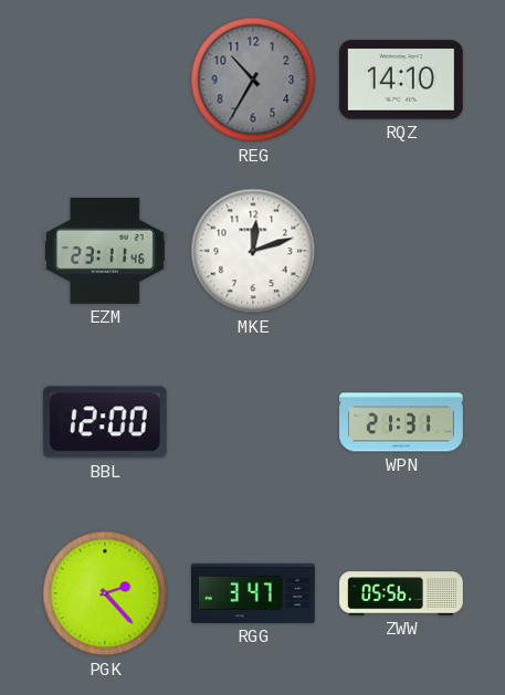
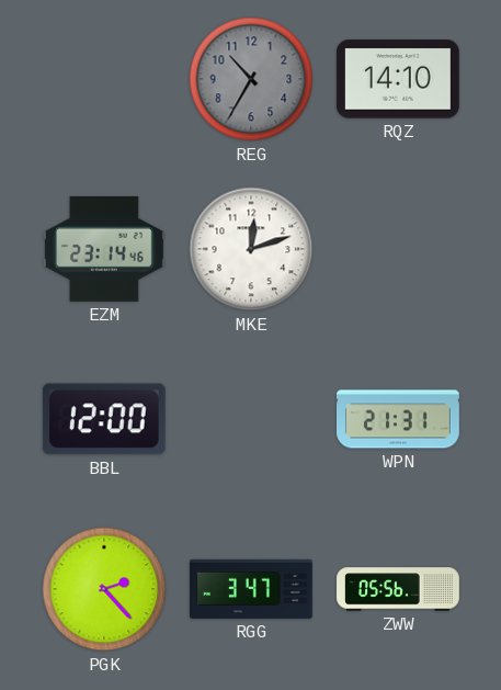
EZM: 23:11 -> 23:14
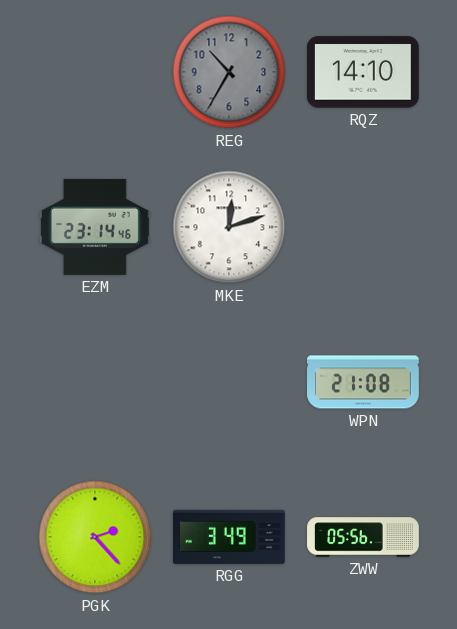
BBL: 12:00 -> none
WPN: 21:31 -> 21:08
RGG: 3:47 -> 3:49
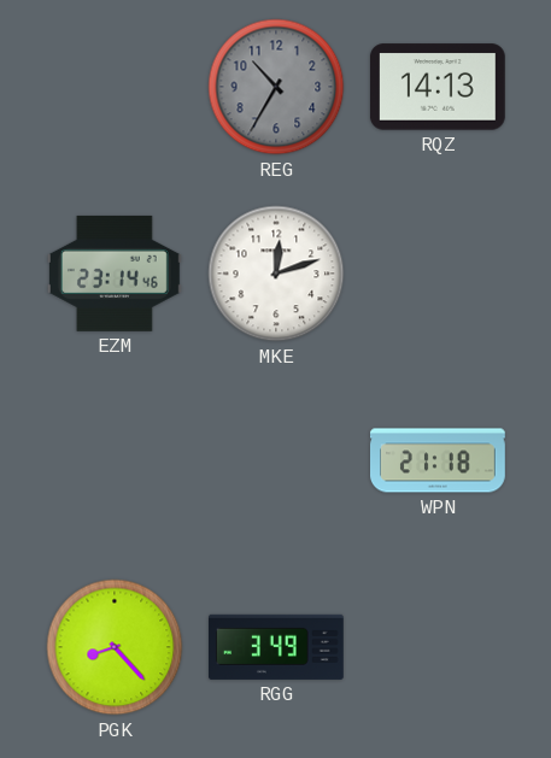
RQZ: 14:10 -> 14:13
WPN: 21:08 -> 21:18
PGK: 2:23 -> 8:23
ZWW: 05:56 -> none
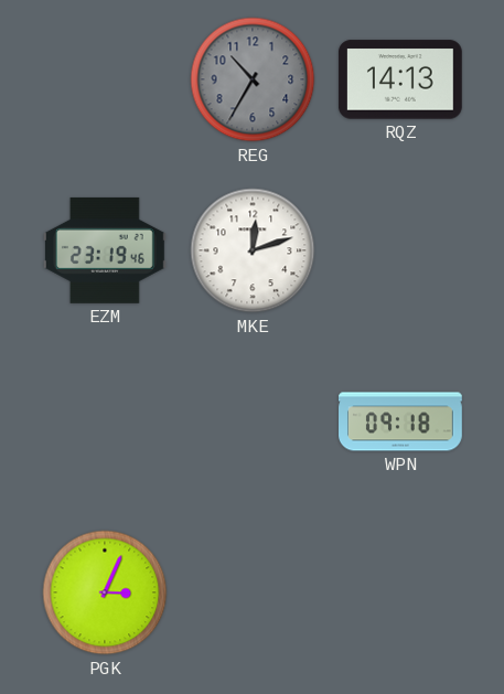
EZM: 23:14 -> 23:19
WPN: 21:18 -> 09:18
PGK: 8:23 -> 3:04
RGG: 3:49 -> none
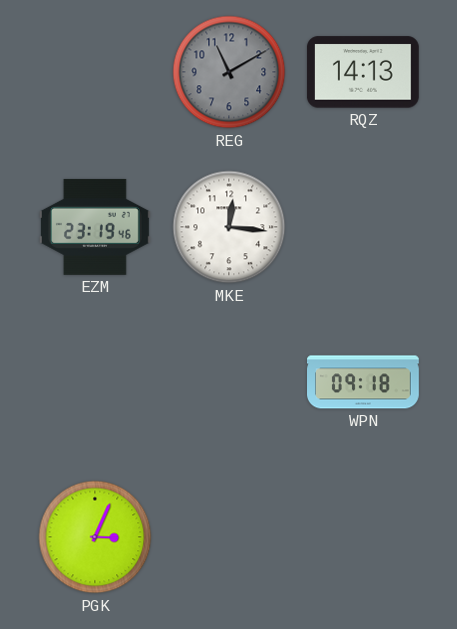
REG: 10:35 -> 11:10
MKE: 12:12 -> 12:16
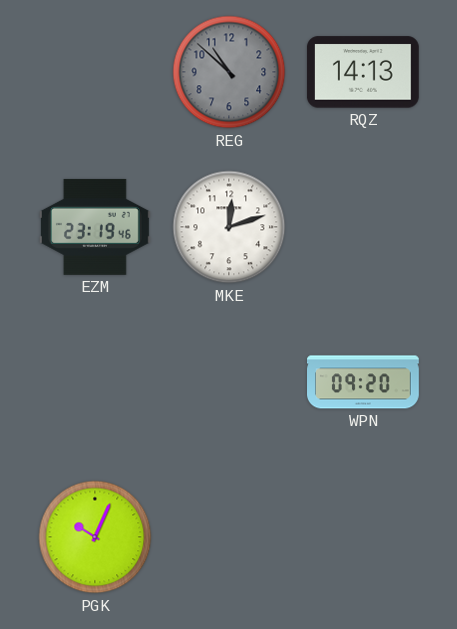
REG: 11:10 -> 10:52
MKE: 12:16 -> 12:12
WPN: 09:18 -> 09:20
PGK: 3:04 -> 10:04
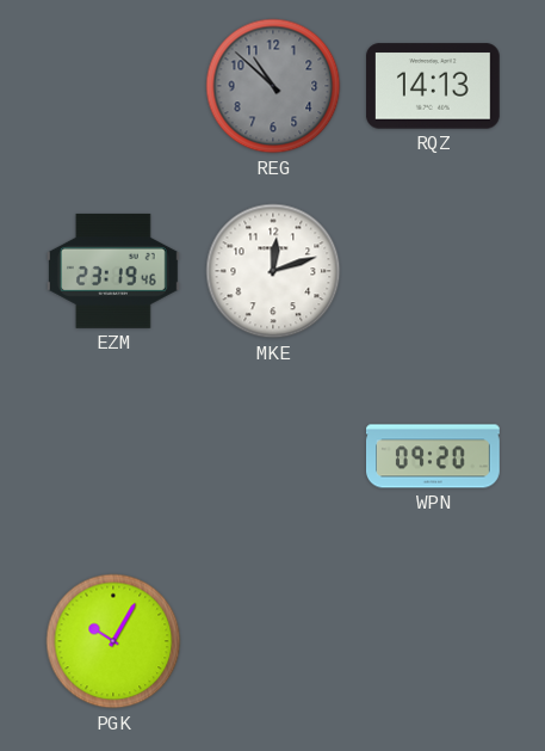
PGK: 10:04 -> 10:05
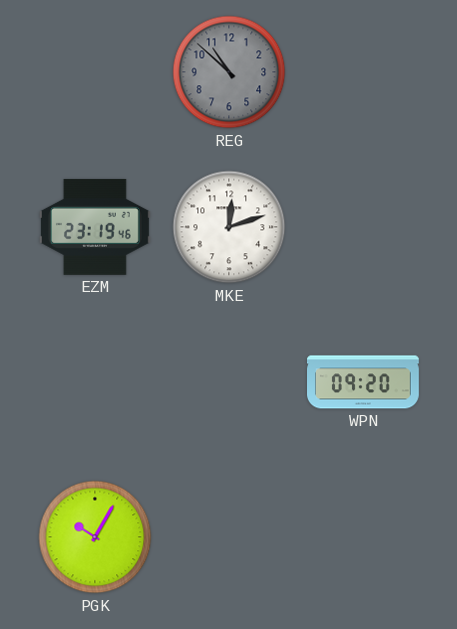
RQZ: 14:13 -> none
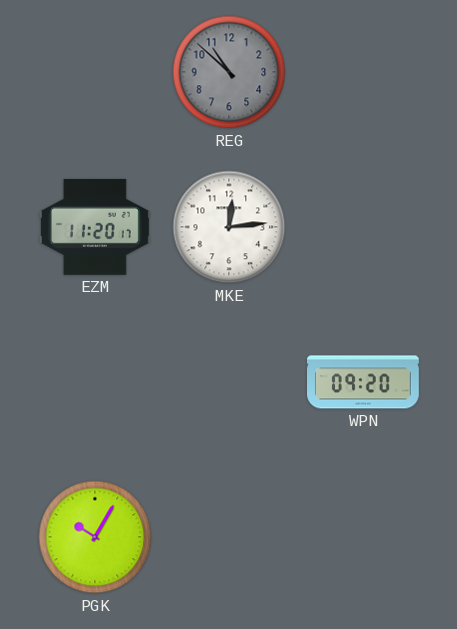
EZM: 23:19 -> 11:20
MKE: 12:12 -> 12:14
